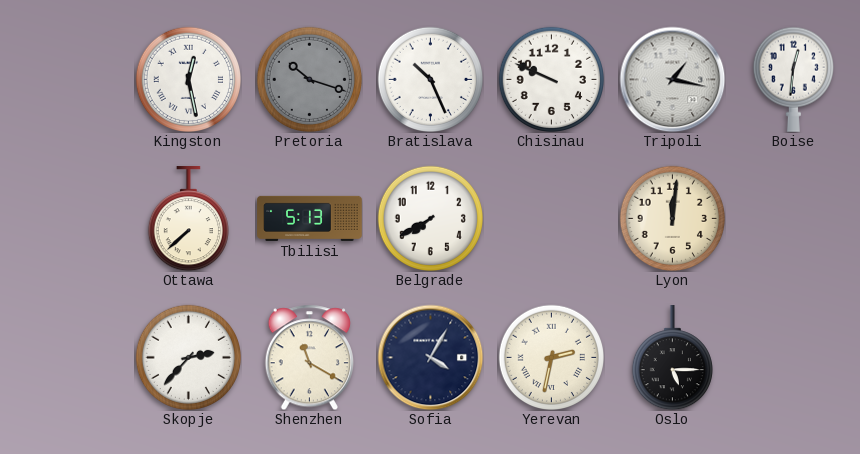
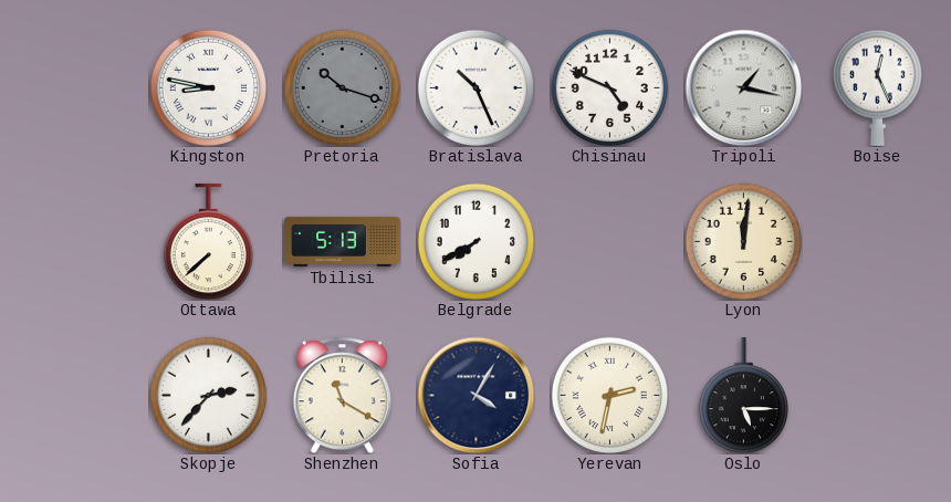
Kingston: 12:28 -> 8:47
Chisinau: 9:49 -> 4:49
Boise: 12:31 -> 12:26
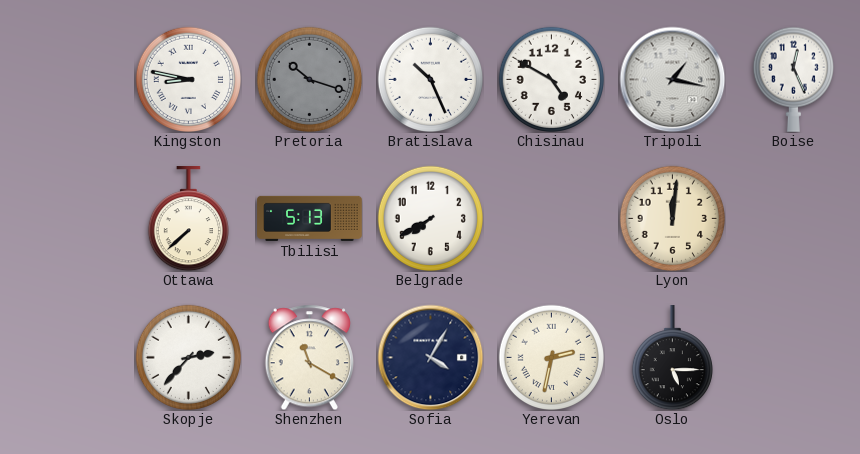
Chisinau: 4:49 -> 4:50
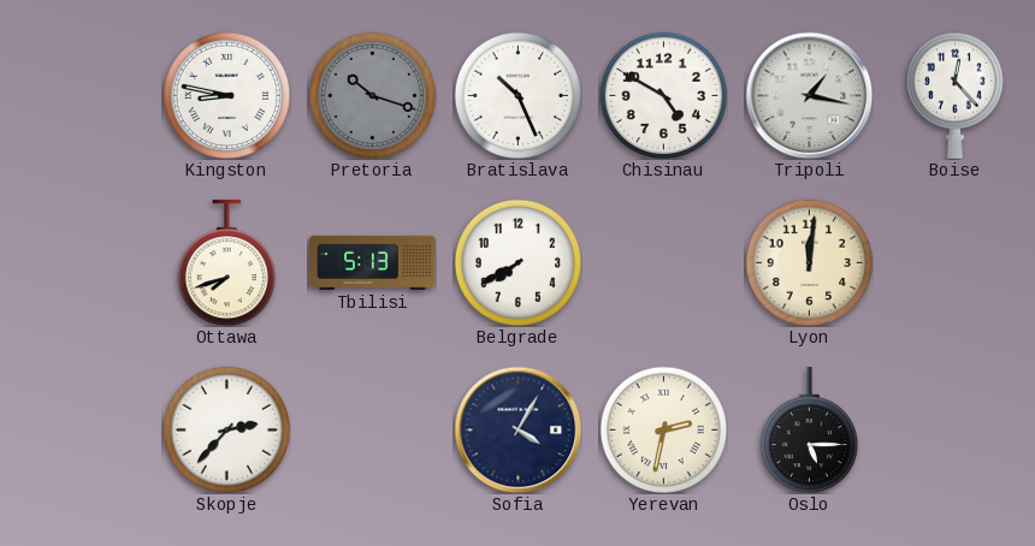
Boise: 12:26 -> 12:23
Ottawa: 7:38 -> 7:42
Shenzhen: 11:20 -> none
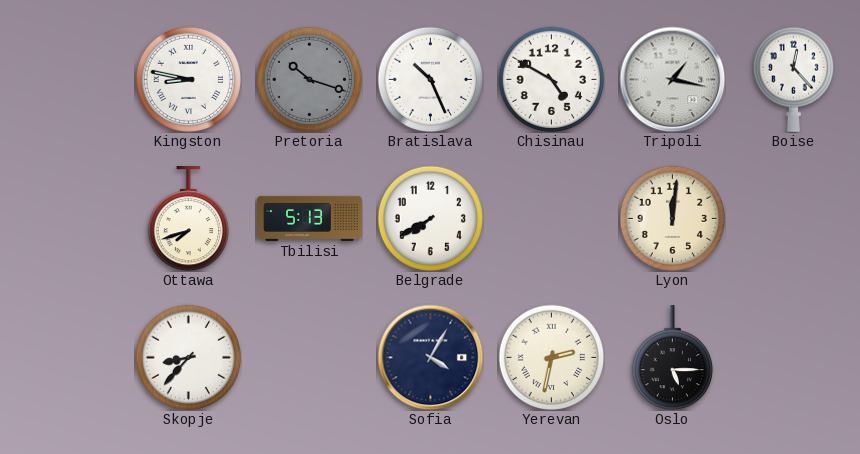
Skopje: 2:37 -> 8:37
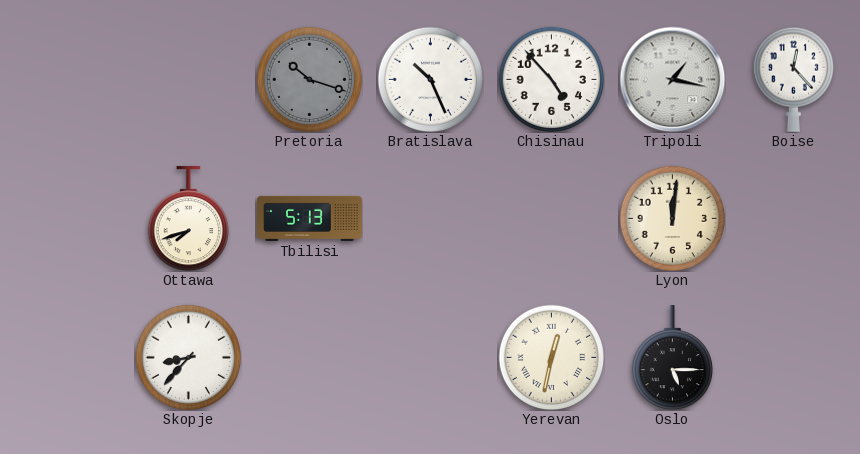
Kingston: 8:47 -> none
Chisinau: 4:50 -> 4:53
Belgrade: 7:40 -> none
Sofia: 4:05 -> none
Yerevan: 2:32 -> 12:32
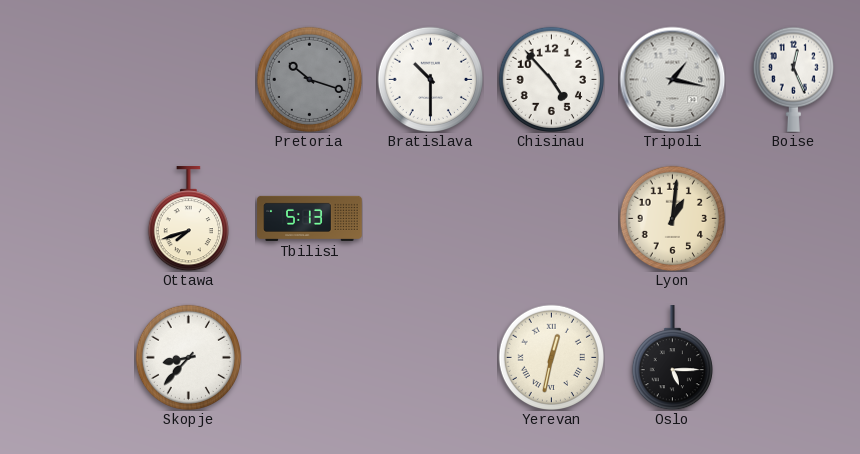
Bratislava: 10:26 -> 10:30
Boise: 12:23 -> 12:26
Lyon: 12:01 -> 1:01
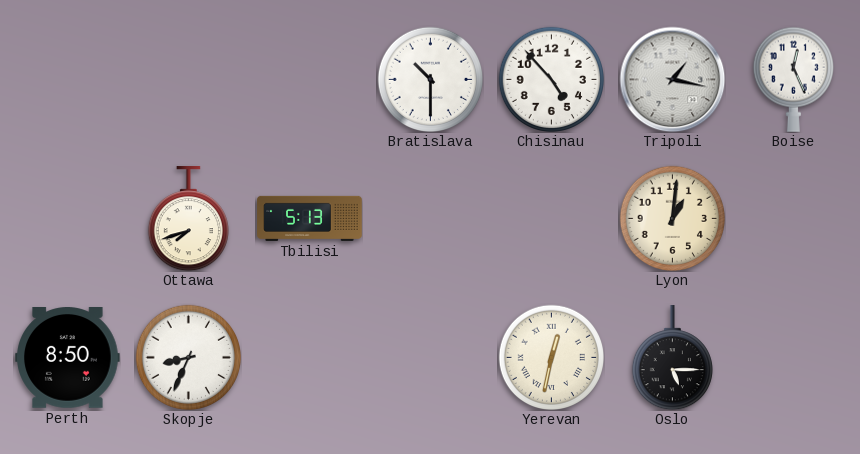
Pretoria: 10:18 -> none
Perth: none -> 8:50
Skopje: 8:37 -> 8:34
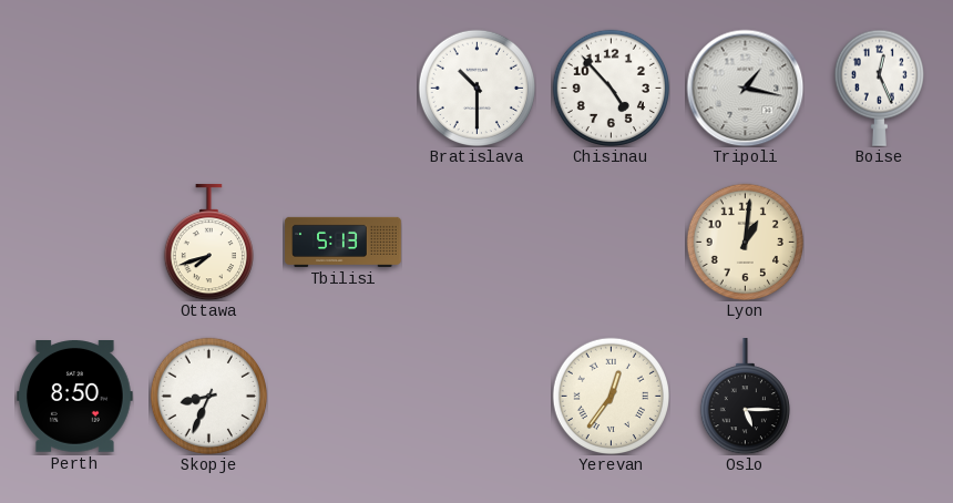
Yerevan: 12:32 -> 12:36
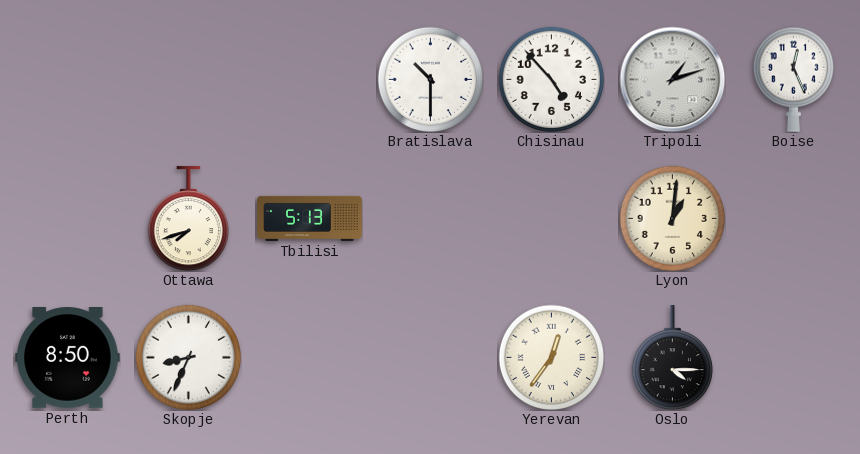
Tripoli: 1:17 -> 1:12
Oslo: 5:15 -> 4:15
